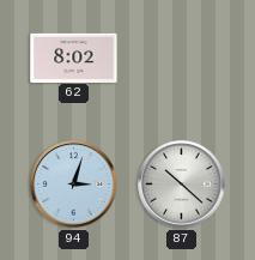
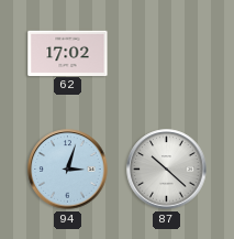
62: 8:02 -> 17:02
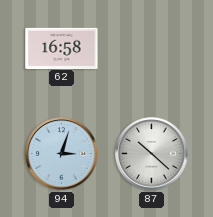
62: 17:02 -> 16:58
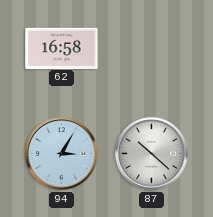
94: 3:03 -> 3:05
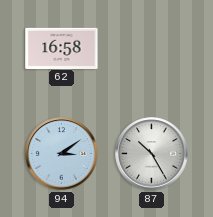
94: 3:05 -> 3:09
87: 10:22 -> 10:25
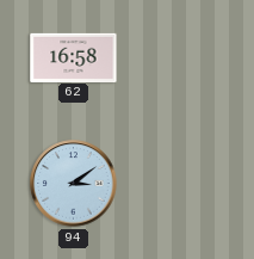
87: 10:25 -> none
